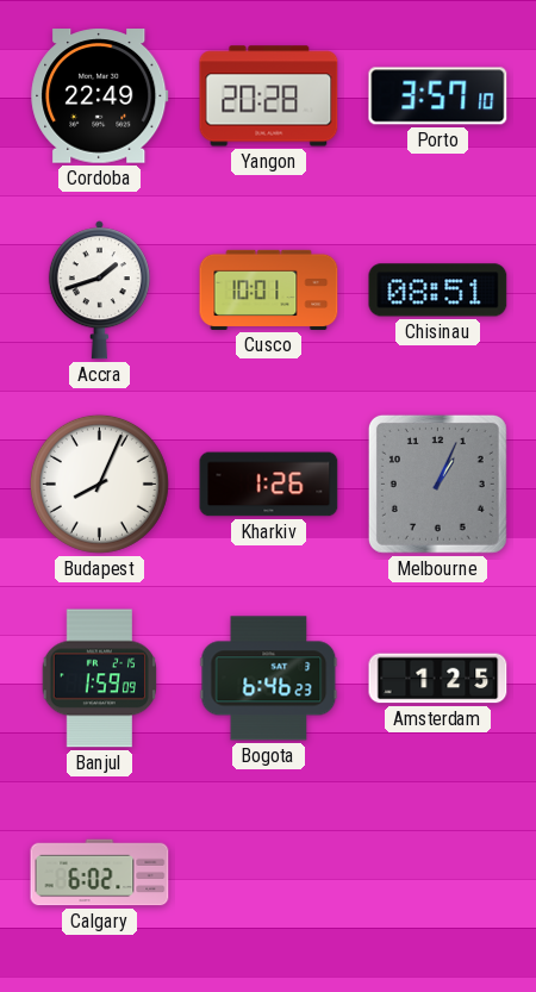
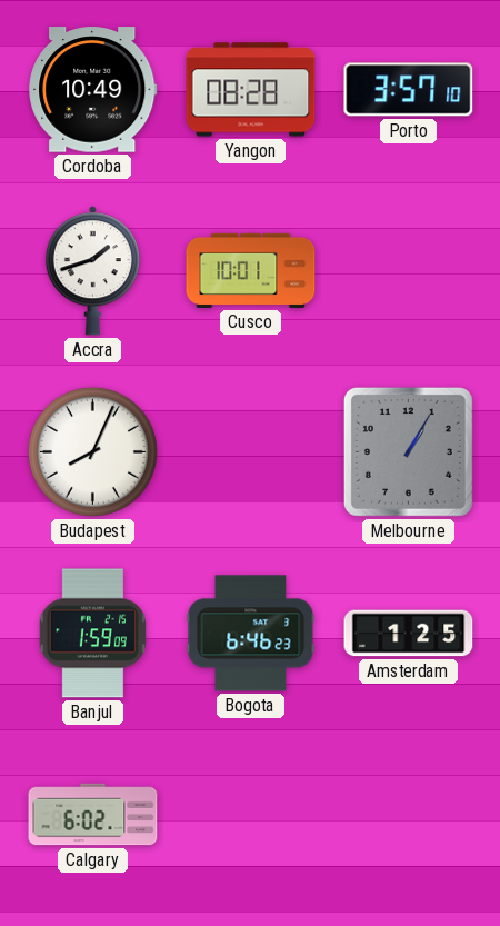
Cordoba: 22:49 -> 10:49
Yangon: 20:28 -> 08:28
Chisinau: 08:51 -> none
Kharkiv: 1:26 -> none
Melbourne: 1:04 -> 1:05
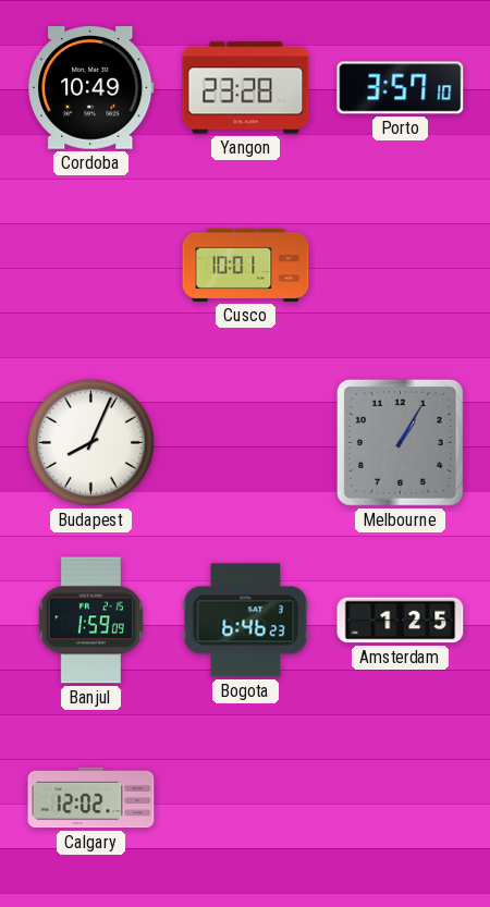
Yangon: 08:28 -> 23:28
Accra: 1:42 -> none
Calgary: 6:02 -> 12:02
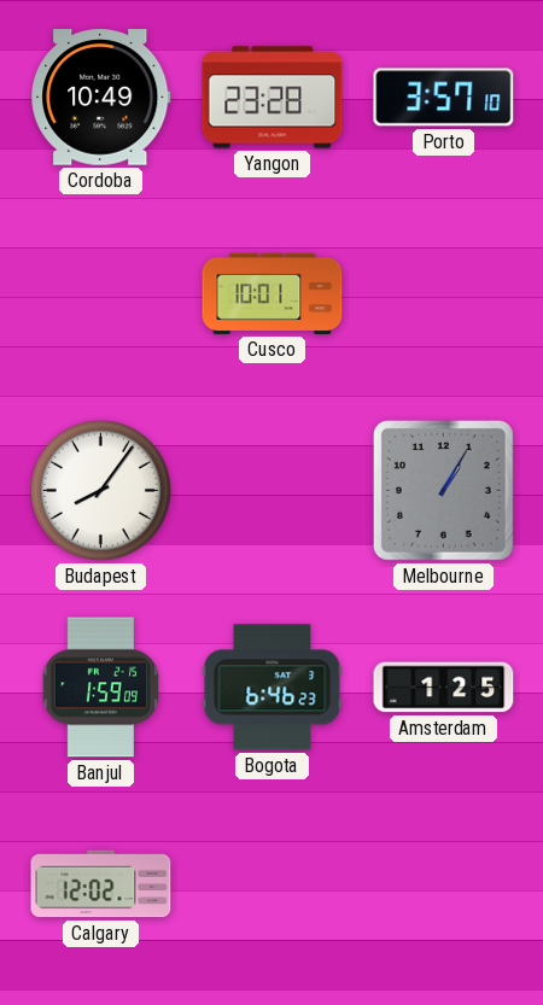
Budapest: 8:04 -> 8:06
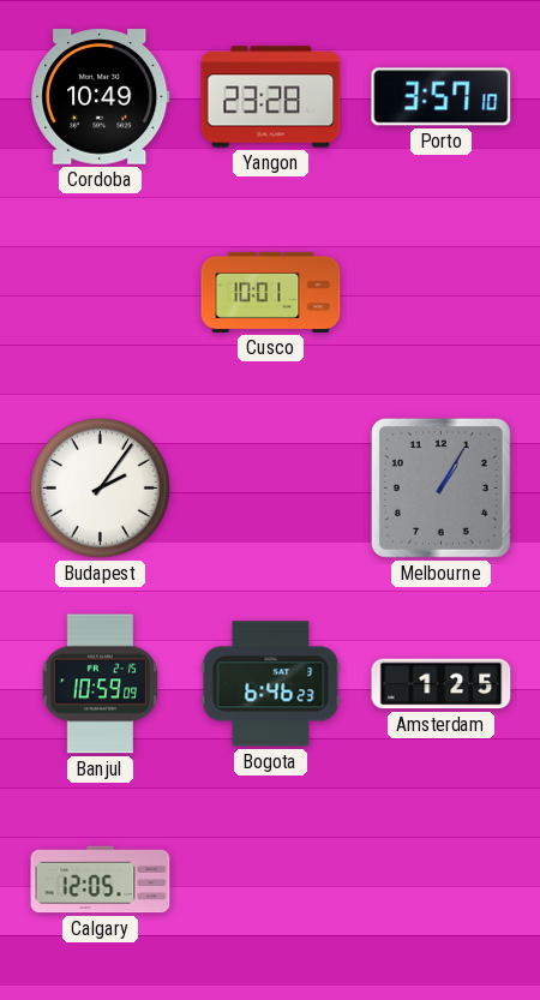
Budapest: 8:06 -> 2:06
Banjul: 1:59 -> 10:59
Calgary: 12:02 -> 12:05
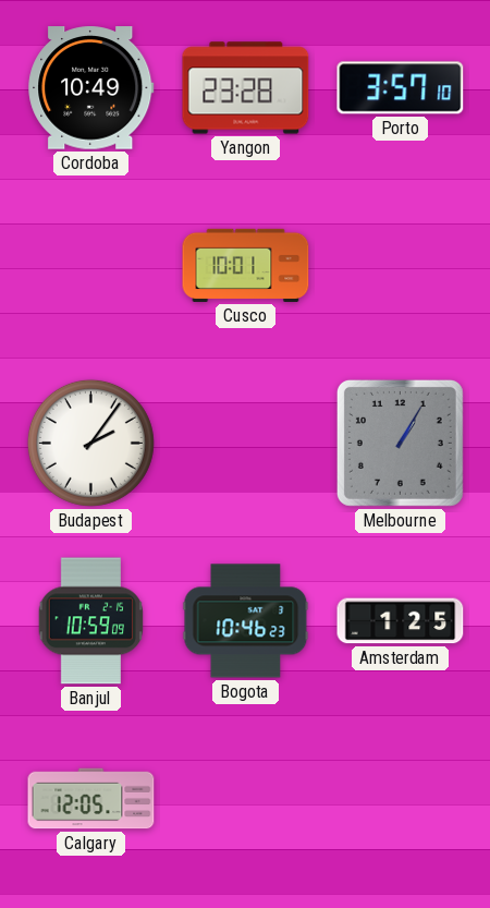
Bogota: 6:46 -> 10:46
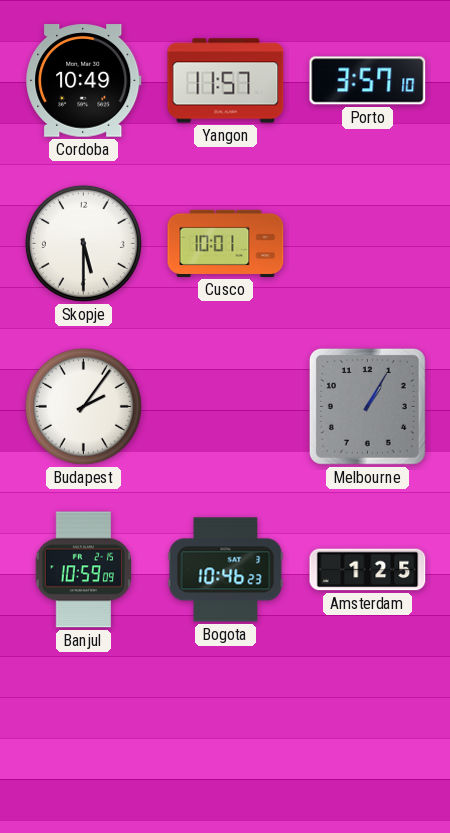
Yangon: 23:28 -> 11:57
Skopje: none -> 5:30
Calgary: 12:05 -> none
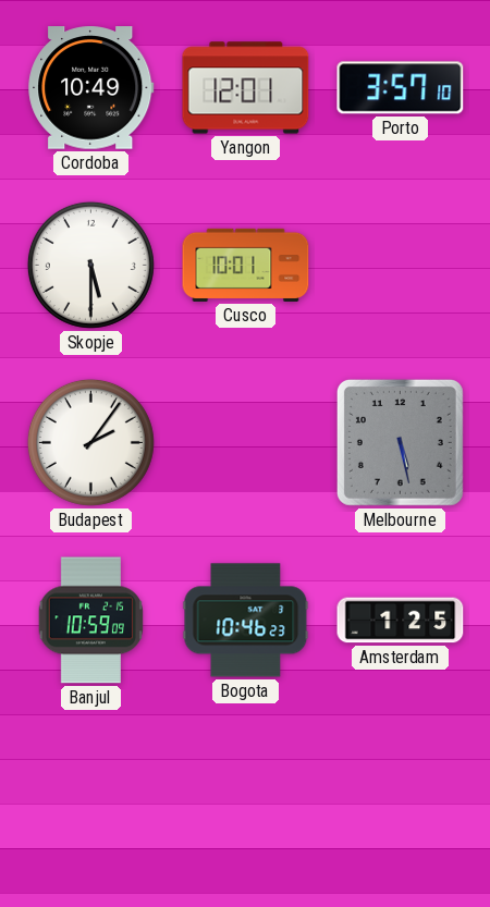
Yangon: 11:57 -> 12:01
Melbourne: 1:05 -> 5:28
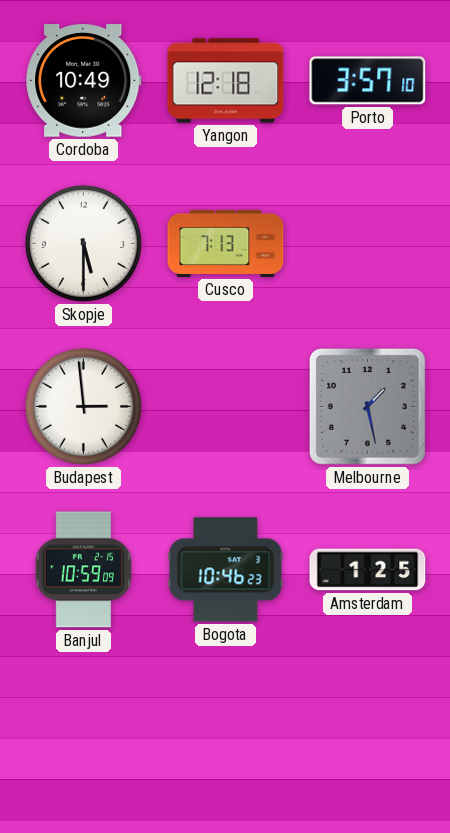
Yangon: 12:01 -> 12:18
Cusco: 10:01 -> 7:13
Budapest: 2:06 -> 2:59
Melbourne: 5:28 -> 1:28
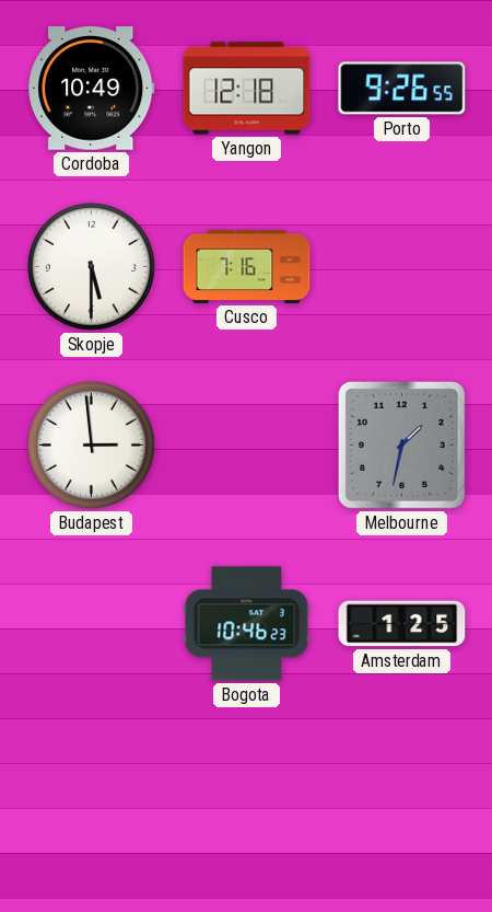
Porto: 3:57 -> 9:26
Cusco: 7:13 -> 7:16
Melbourne: 1:28 -> 1:32
Banjul: 10:59 -> none
